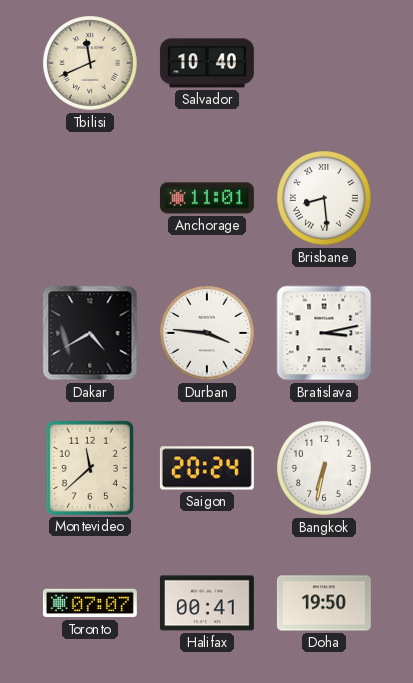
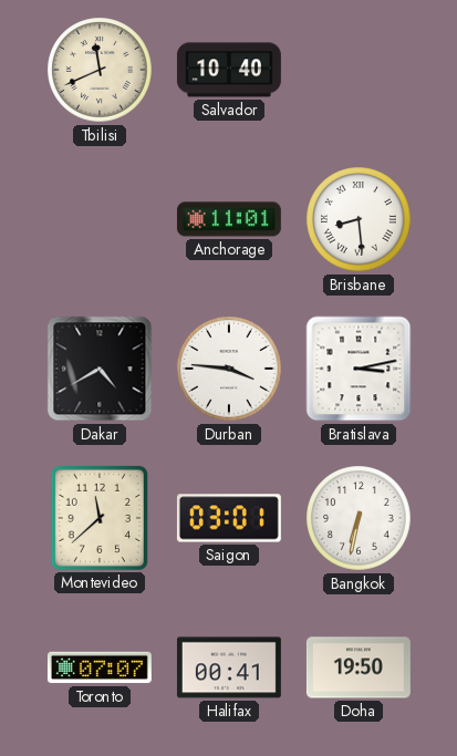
Saigon: 20:24 -> 03:01
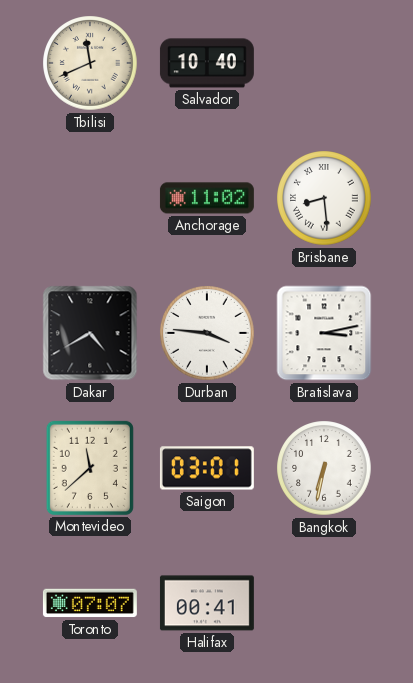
Anchorage: 11:01 -> 11:02
Doha: 19:50 -> none
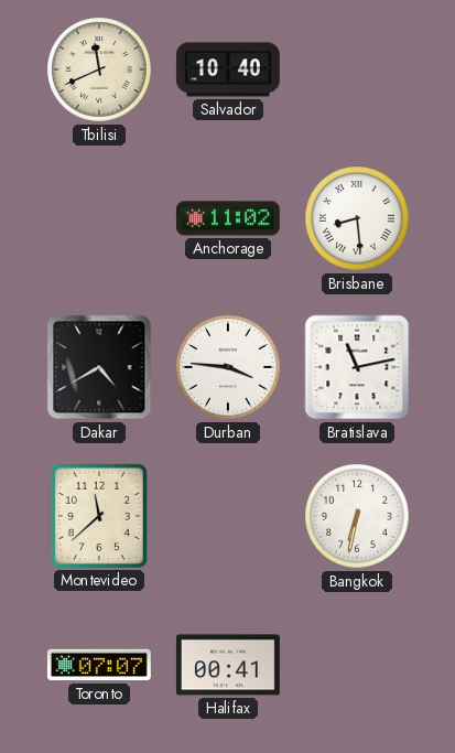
Bratislava: 3:13 -> 11:13
Saigon: 03:01 -> none
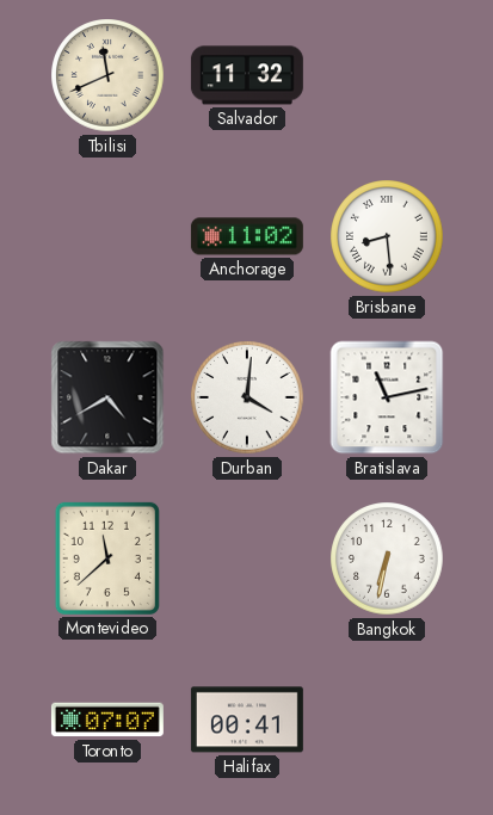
Salvador: 10:40 -> 11:32
Durban: 3:46 -> 4:01
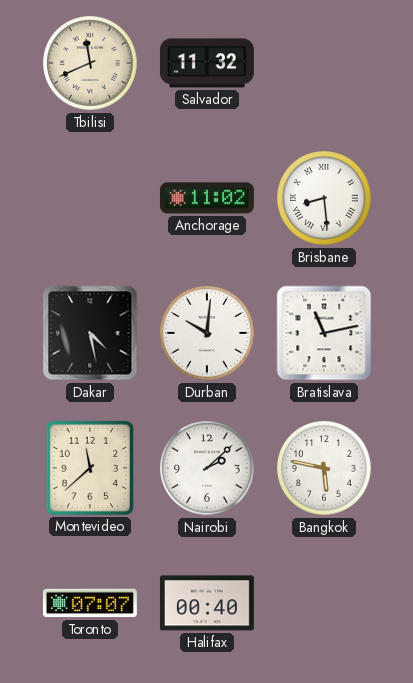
Dakar: 4:40 -> 4:28
Durban: 4:01 -> 10:01
Nairobi: none -> 2:08
Bangkok: 6:32 -> 5:47
Halifax: 00:41 -> 00:40
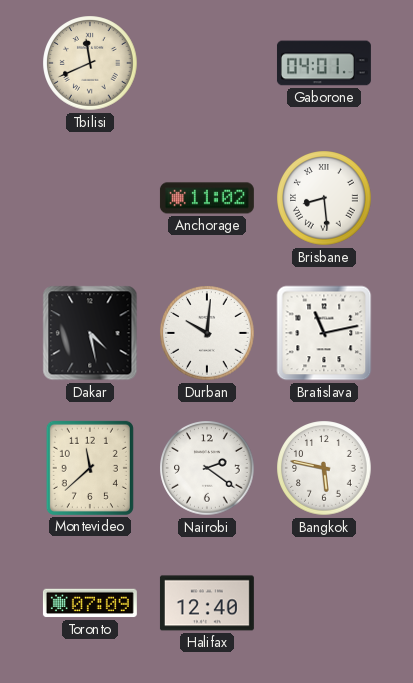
Salvador: 11:32 -> none
Gaborone: none -> 04:01
Nairobi: 2:08 -> 2:21
Toronto: 07:07 -> 07:09
Halifax: 00:40 -> 12:40
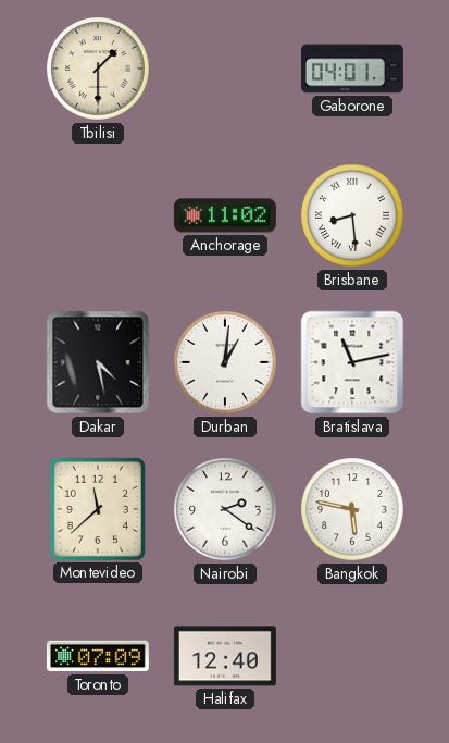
Tbilisi: 11:41 -> 1:30
Durban: 10:01 -> 1:01
